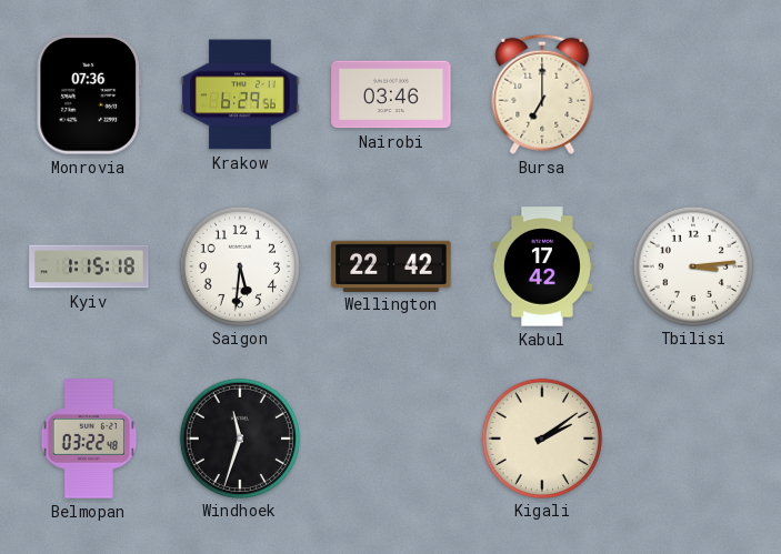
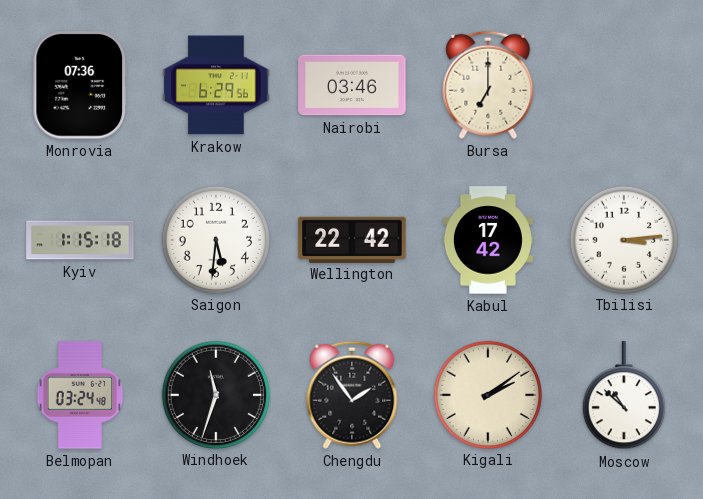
Belmopan: 03:22 -> 03:24
Chengdu: none -> 1:54
Moscow: none -> 10:52
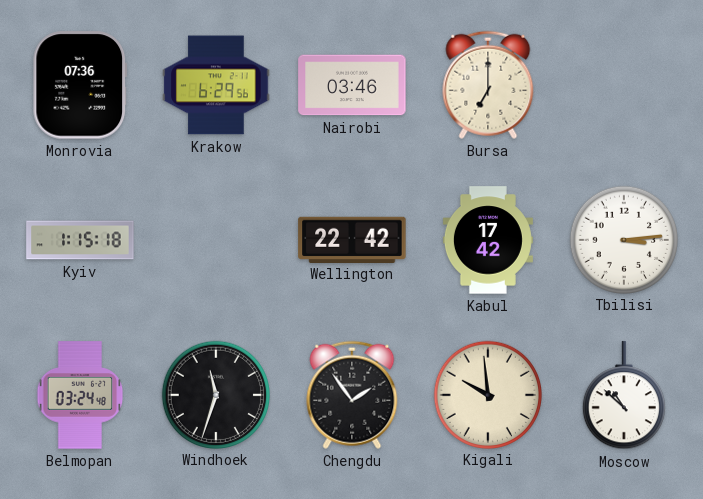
Saigon: 5:31 -> none
Kigali: 2:09 -> 9:59
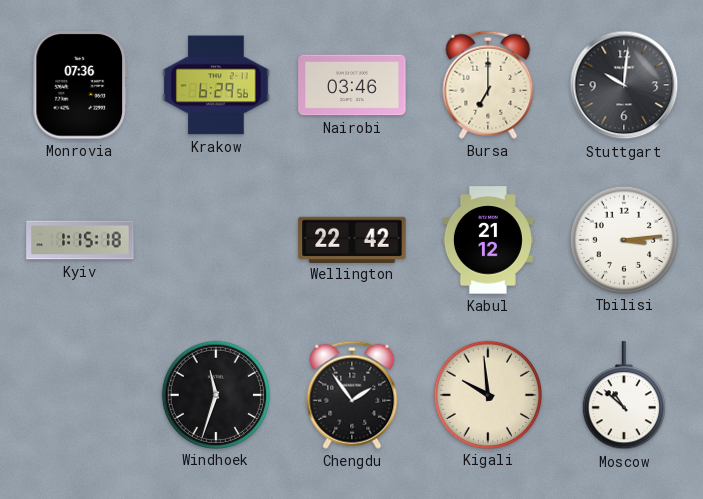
Stuttgart: none -> 10:01
Kabul: 17:42 -> 21:12
Belmopan: 03:24 -> none
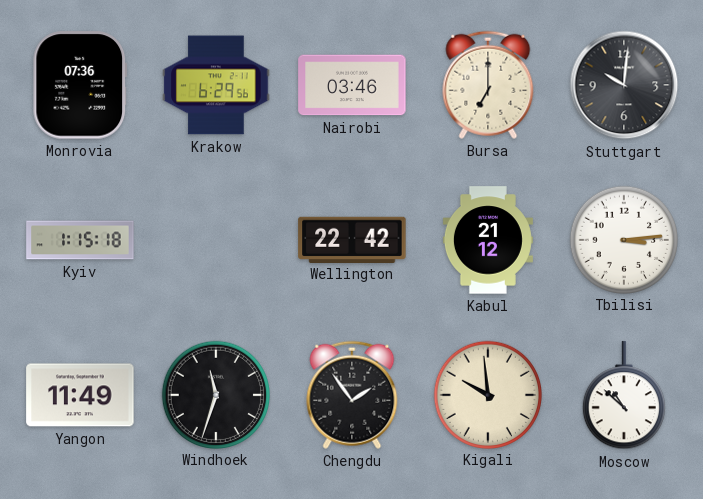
Yangon: none -> 11:49
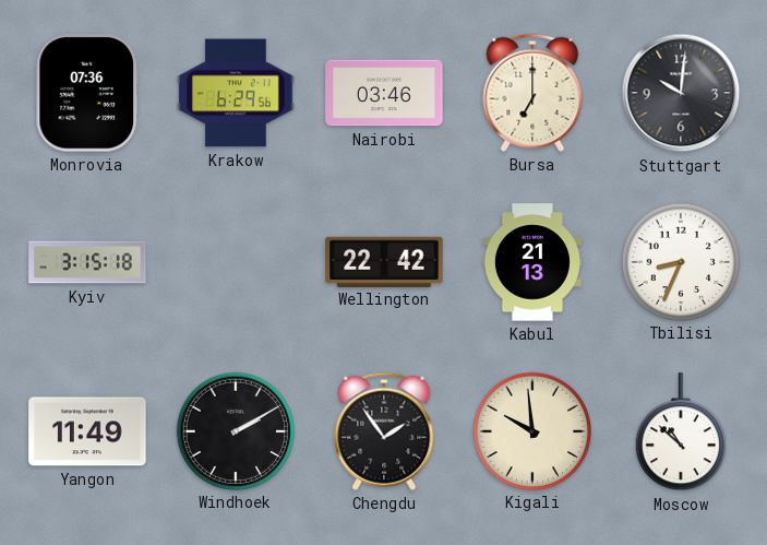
Kyiv: 1:15 -> 3:15
Kabul: 21:12 -> 21:13
Tbilisi: 3:14 -> 8:34
Windhoek: 11:33 -> 2:10
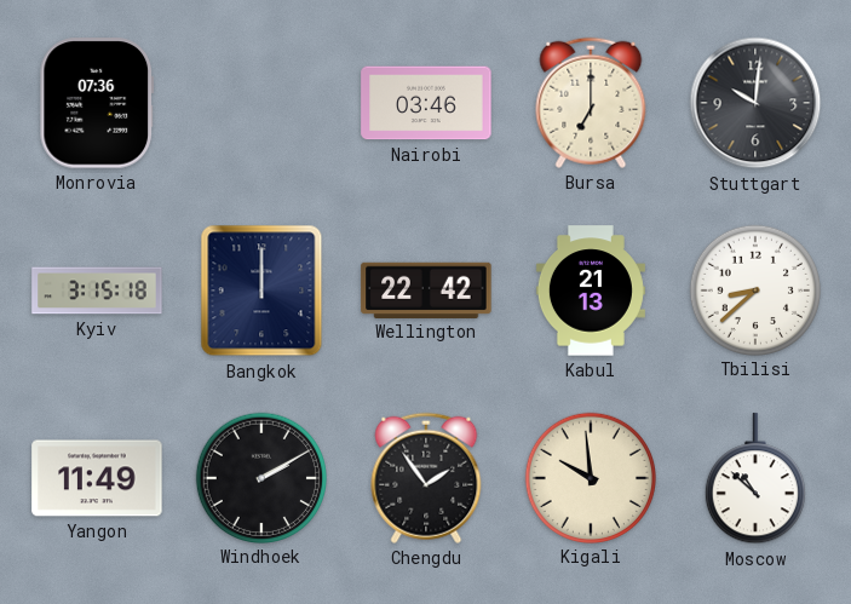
Krakow: 6:29 -> none
Bangkok: none -> 12:00
Tbilisi: 8:34 -> 8:38
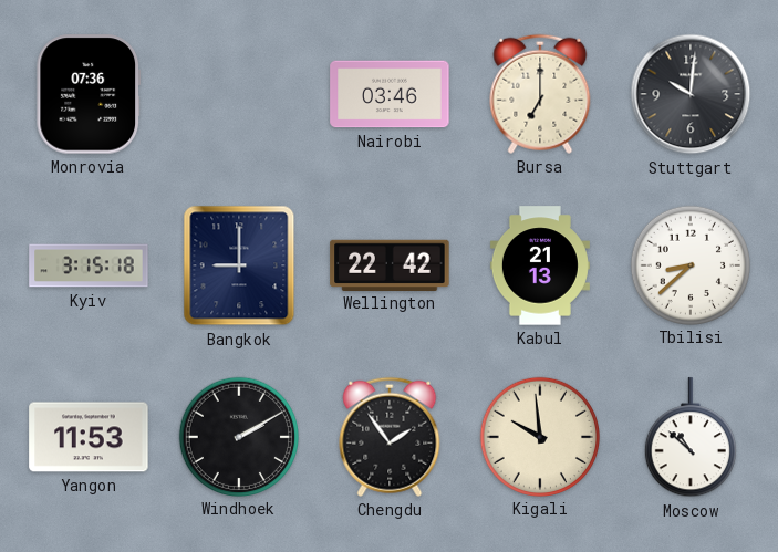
Bangkok: 12:00 -> 9:00
Yangon: 11:49 -> 11:53
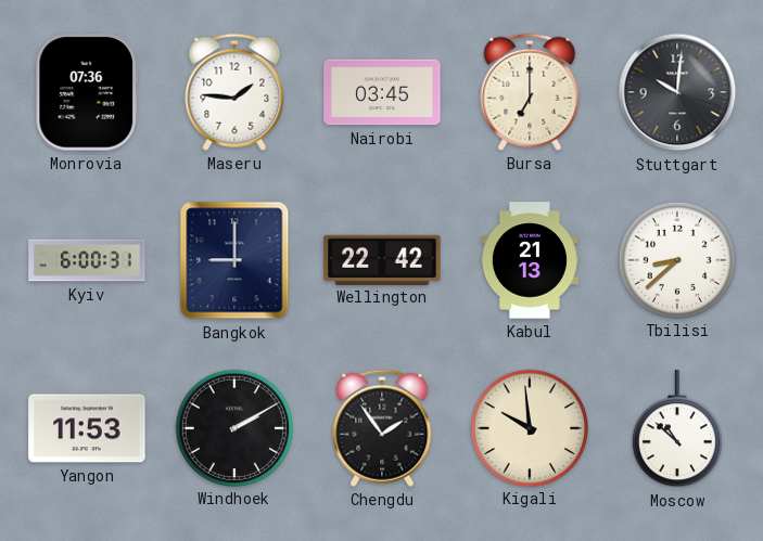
Maseru: none -> 1:46
Nairobi: 03:46 -> 03:45
Kyiv: 3:15 -> 6:00
